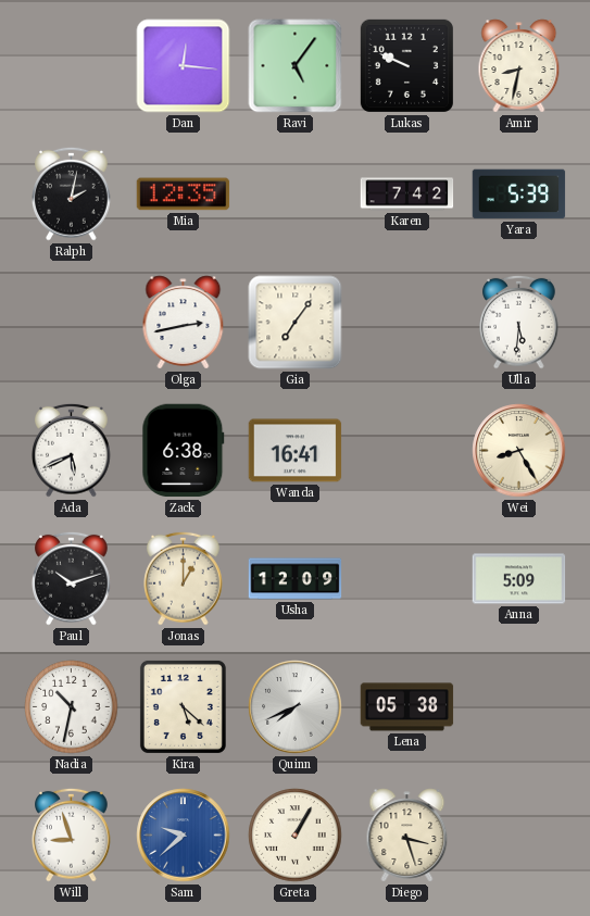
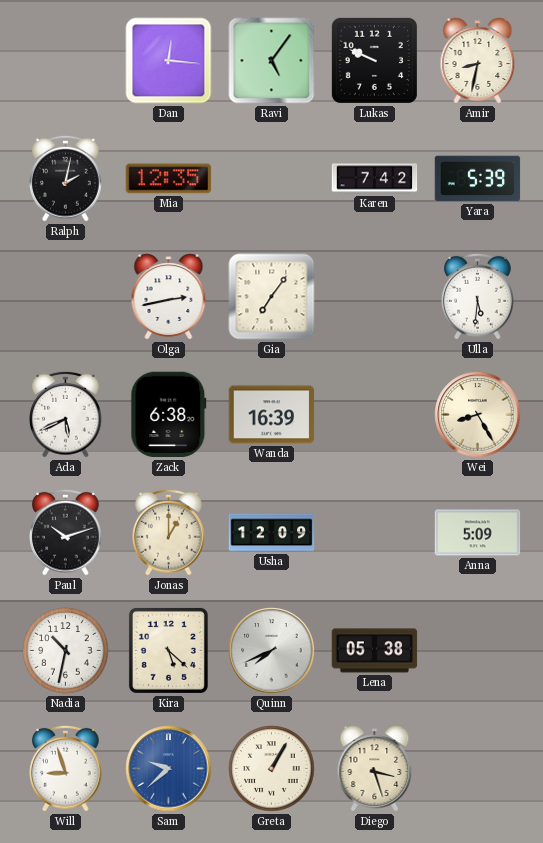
Wanda: 16:41 -> 16:39
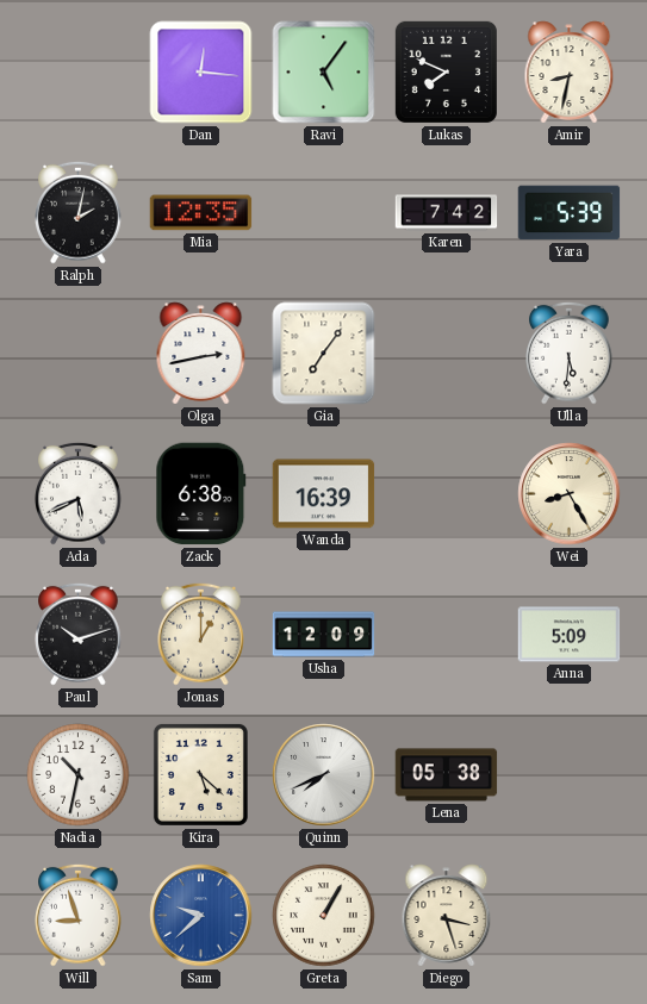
Lukas: 9:49 -> 7:49
